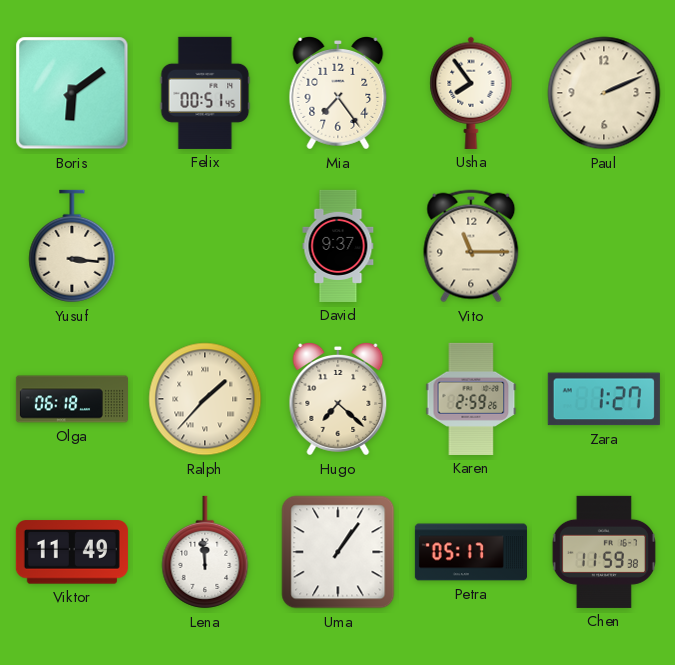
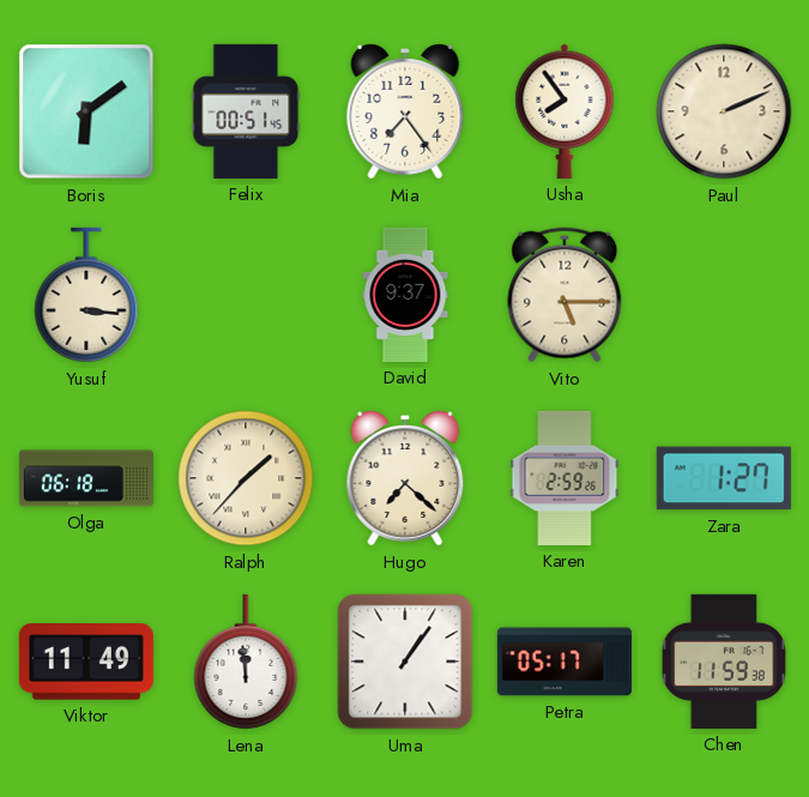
Vito: 11:15 -> 5:15
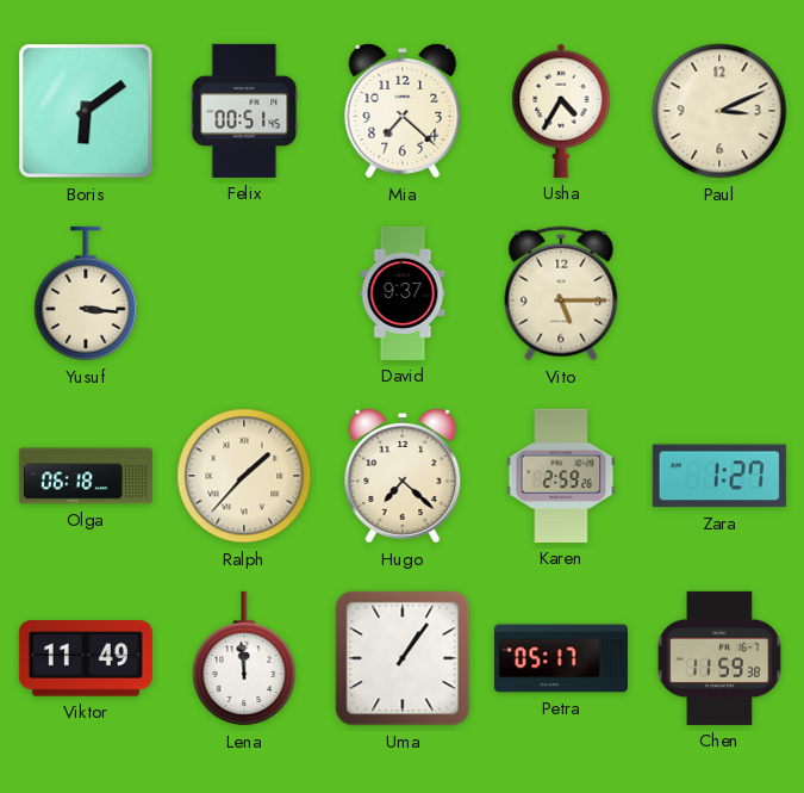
Mia: 7:24 -> 7:22
Usha: 7:54 -> 4:35
Paul: 2:11 -> 3:11
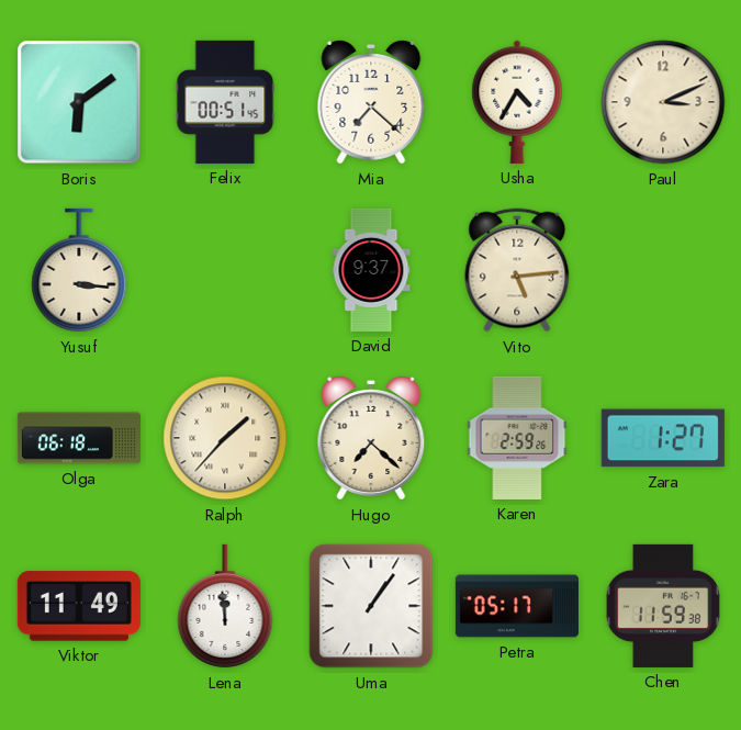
Vito: 5:15 -> 5:14
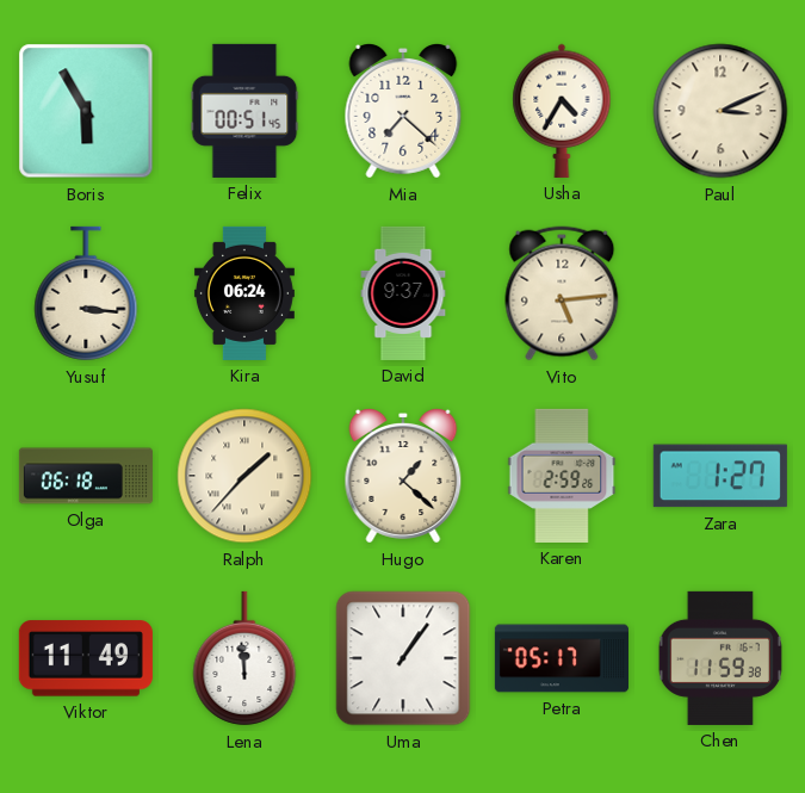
Boris: 6:09 -> 5:55
Kira: none -> 06:24
Hugo: 7:22 -> 1:22
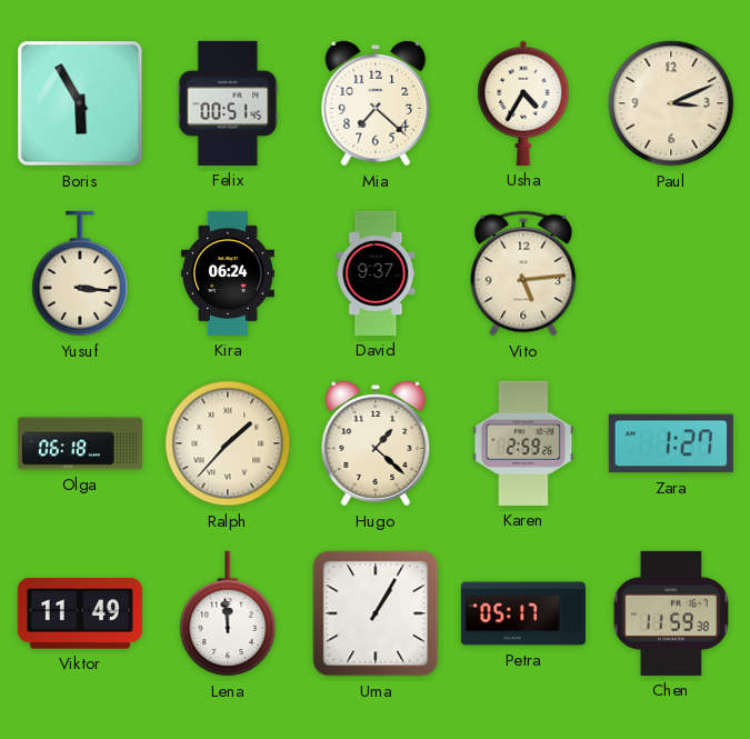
Uma: 1:06 -> 1:05
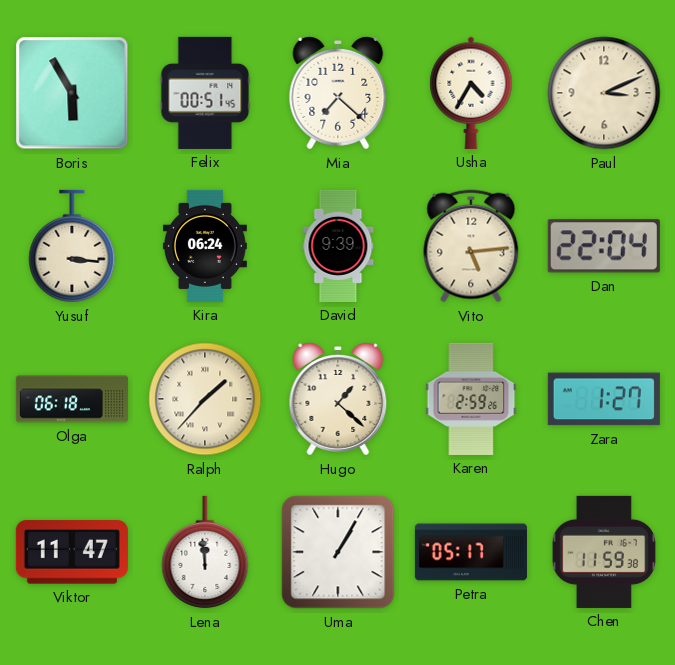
David: 9:37 -> 9:39
Dan: none -> 22:04
Viktor: 11:49 -> 11:47
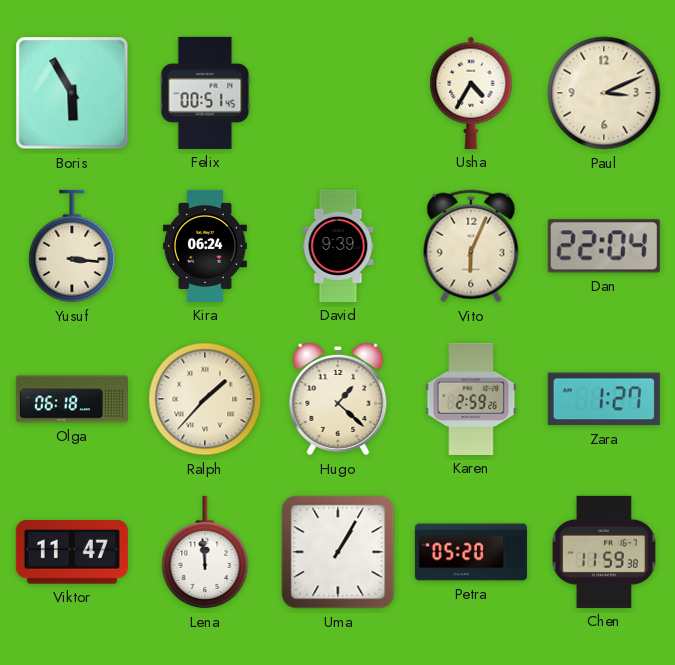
Mia: 7:22 -> none
Vito: 5:14 -> 6:04
Petra: 05:17 -> 05:20
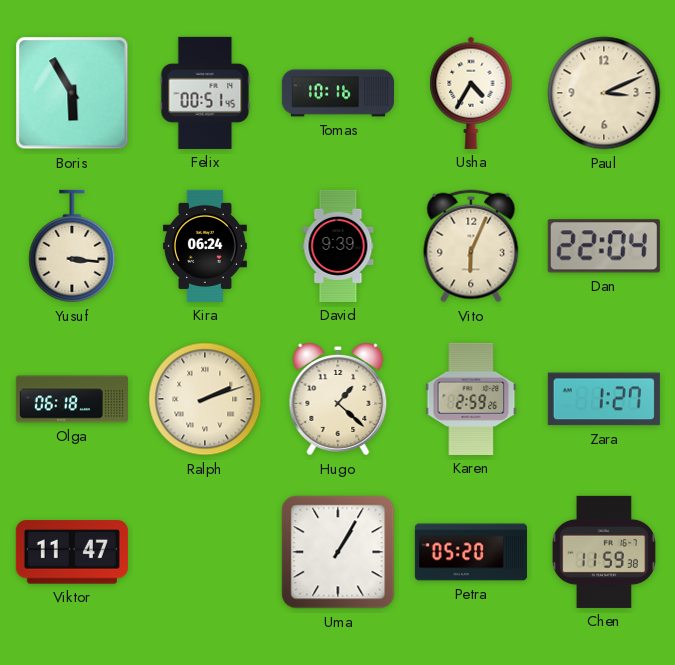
Tomas: none -> 10:16
Ralph: 1:37 -> 2:12
Lena: 11:59 -> none
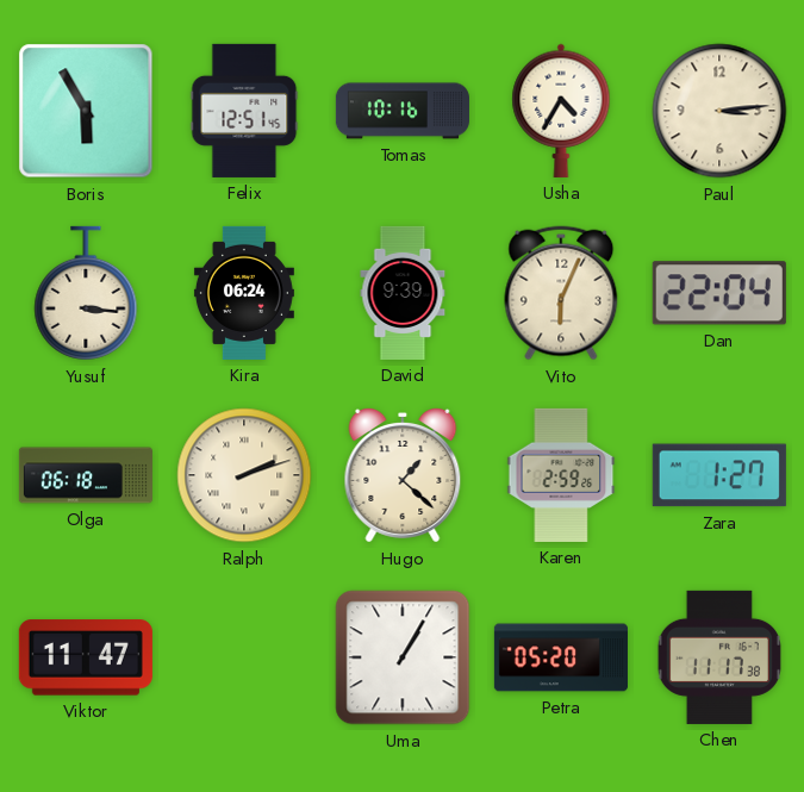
Felix: 00:51 -> 12:51
Paul: 3:11 -> 3:14
Chen: 11:59 -> 11:17
